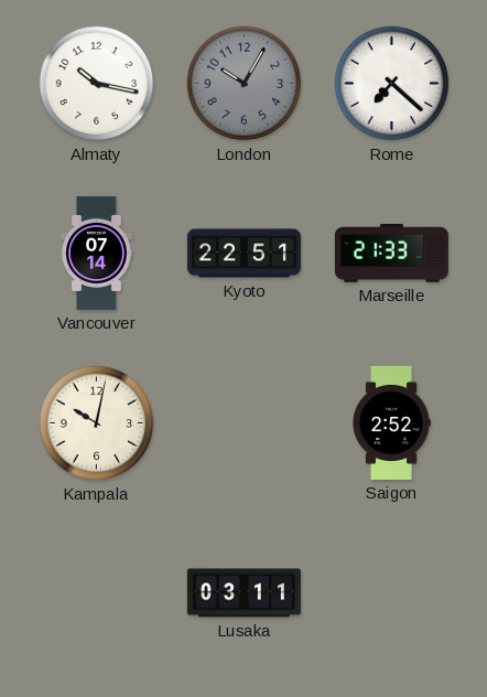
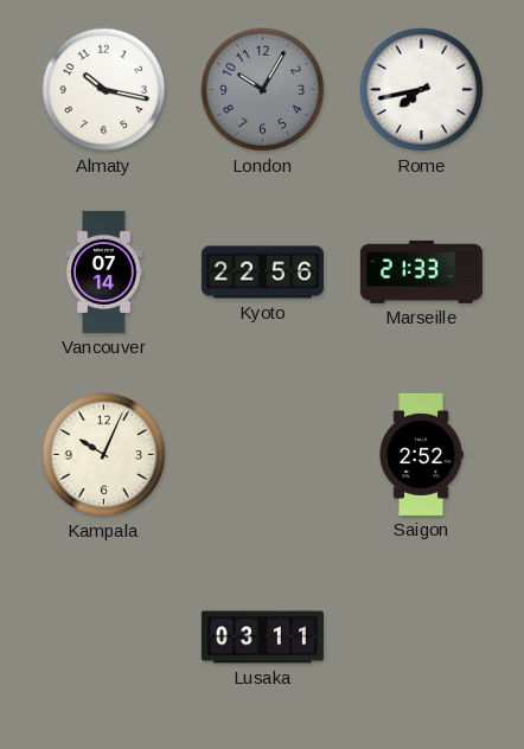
Rome: 7:22 -> 7:43
Kyoto: 22:51 -> 22:56
Kampala: 10:02 -> 10:04
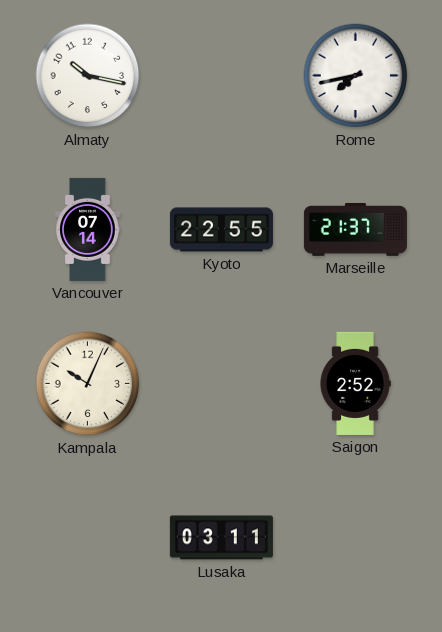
London: 10:05 -> none
Kyoto: 22:56 -> 22:55
Marseille: 21:33 -> 21:37
